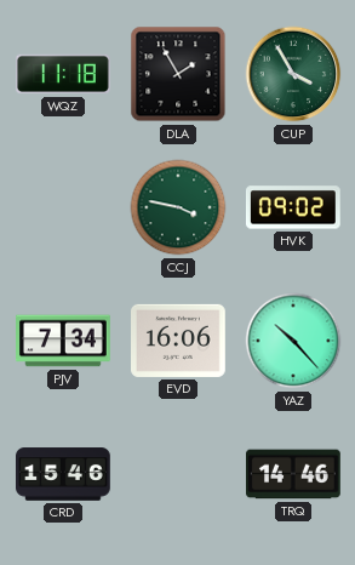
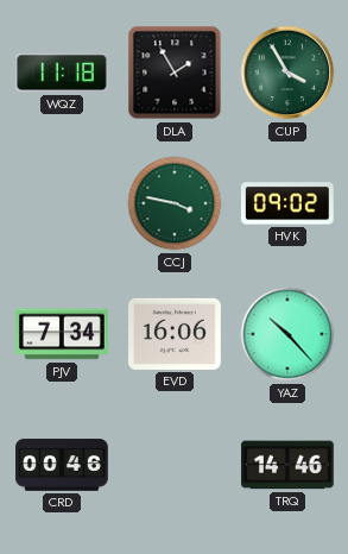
CRD: 15:46 -> 00:46
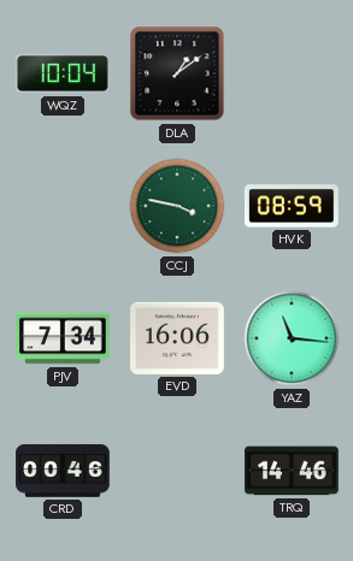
WQZ: 11:18 -> 10:04
DLA: 1:55 -> 1:09
CUP: 3:55 -> none
HVK: 09:02 -> 08:59
YAZ: 10:23 -> 11:16
